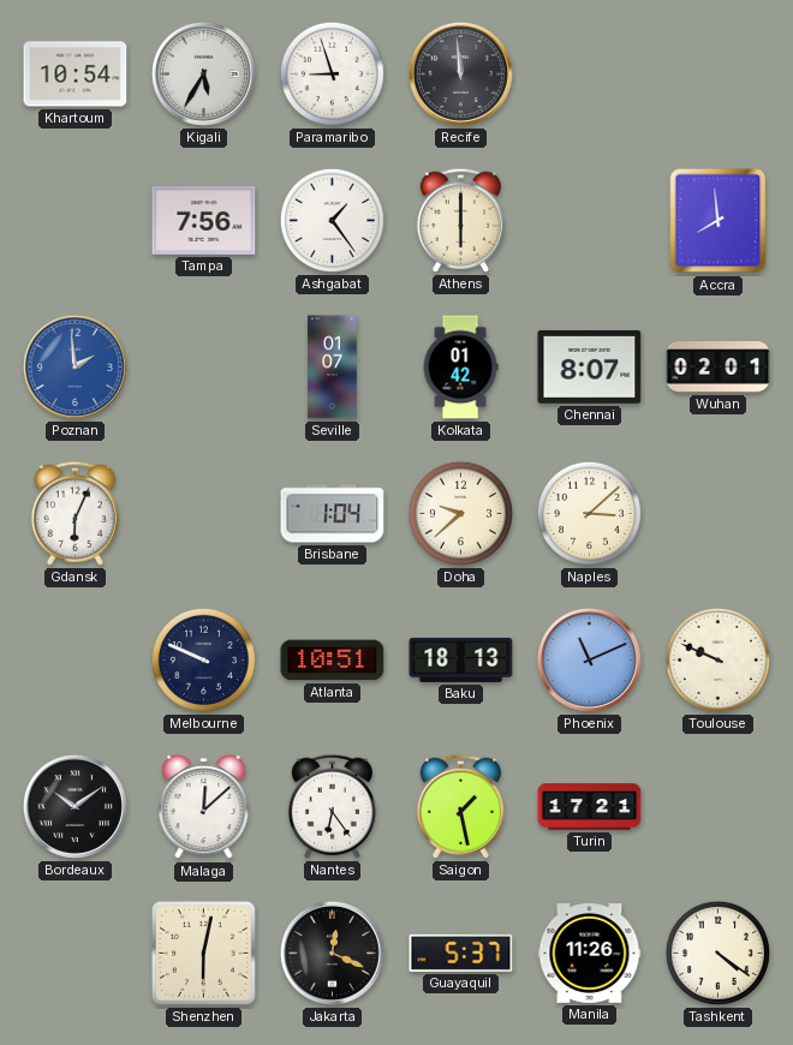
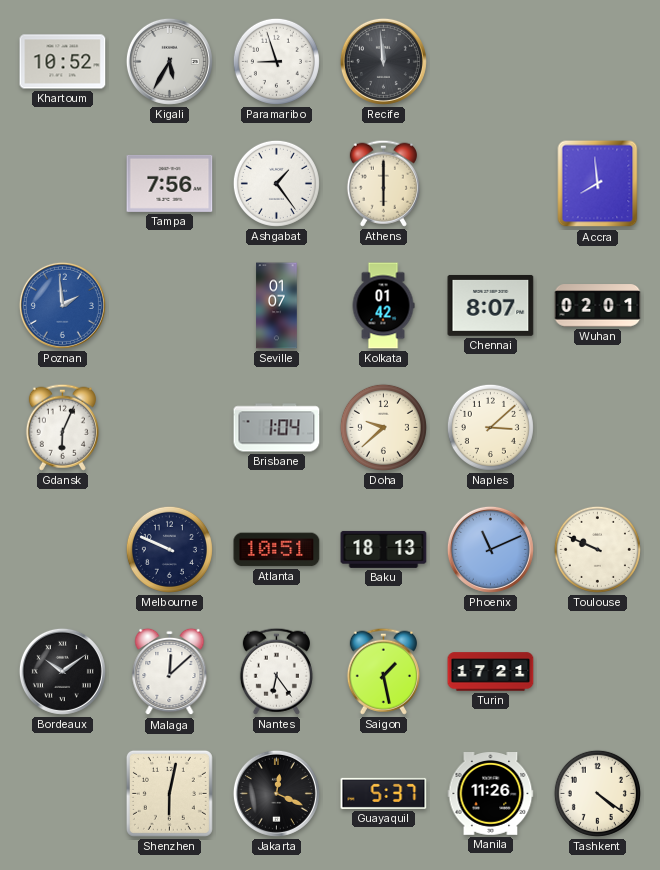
Khartoum: 10:54 -> 10:52
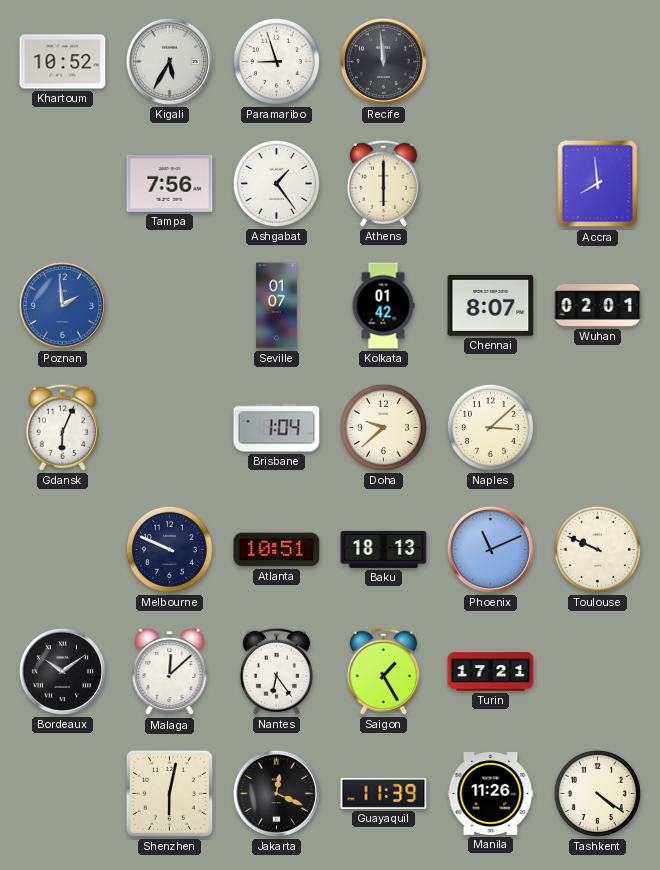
Saigon: 1:28 -> 1:25
Guayaquil: 5:37 -> 11:39
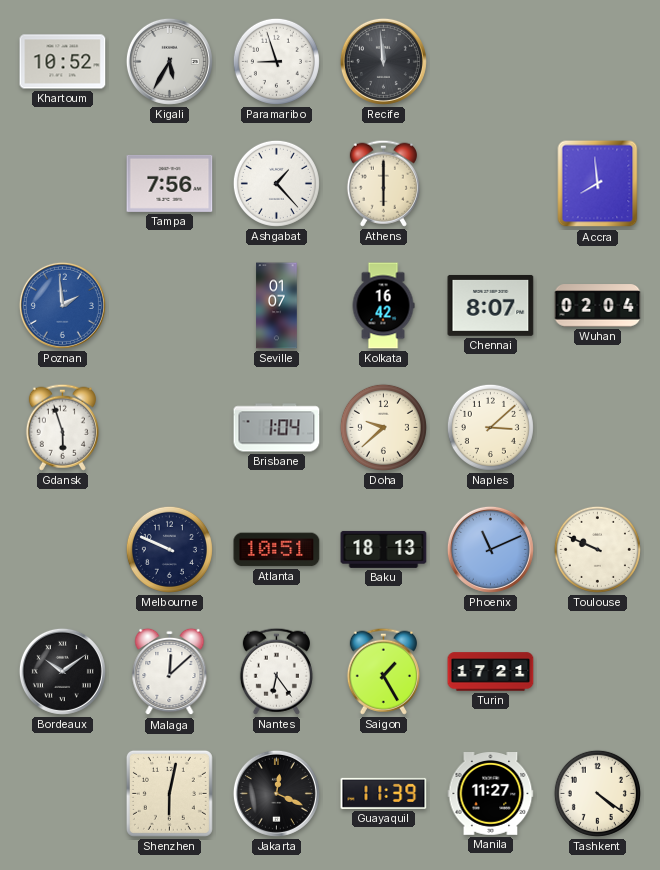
Ashgabat: 1:24 -> 1:23
Kolkata: 01:42 -> 16:42
Wuhan: 02:01 -> 02:04
Gdansk: 6:04 -> 5:57
Manila: 11:26 -> 11:27
